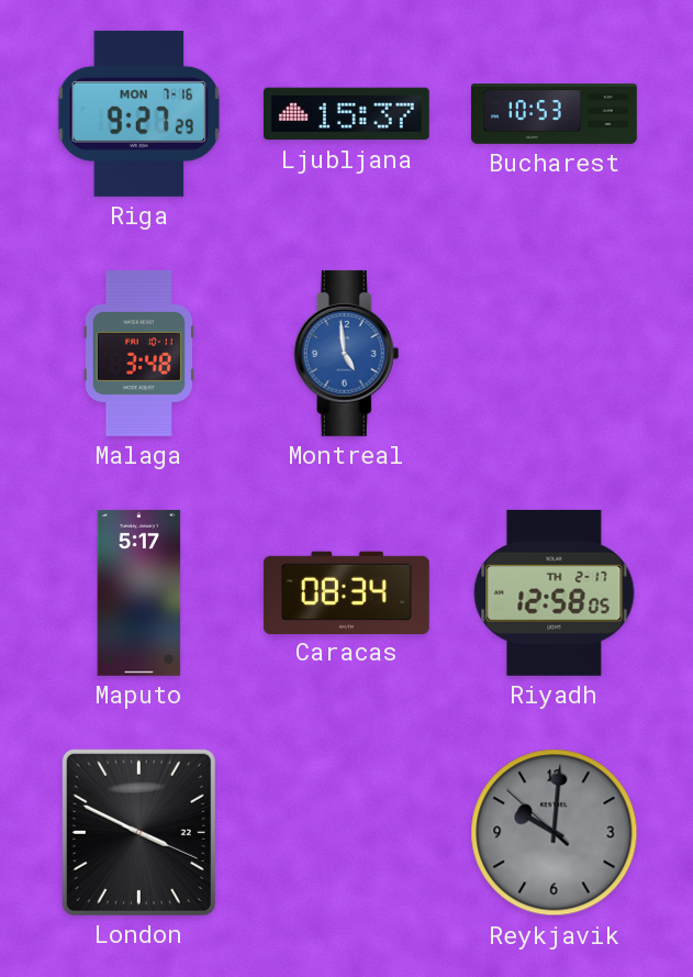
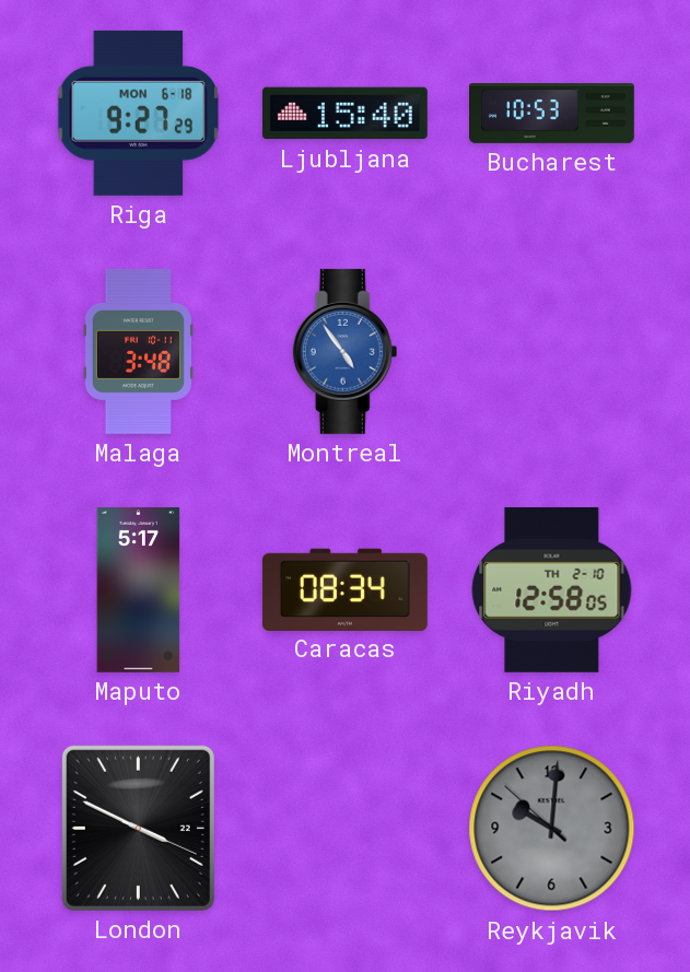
Riga date: MON 7-16 -> MON 6-18
Ljubljana: 15:37 -> 15:40
Montreal: 4:59 -> 4:54
Riyadh date: TH 2-17 -> TH 2-10
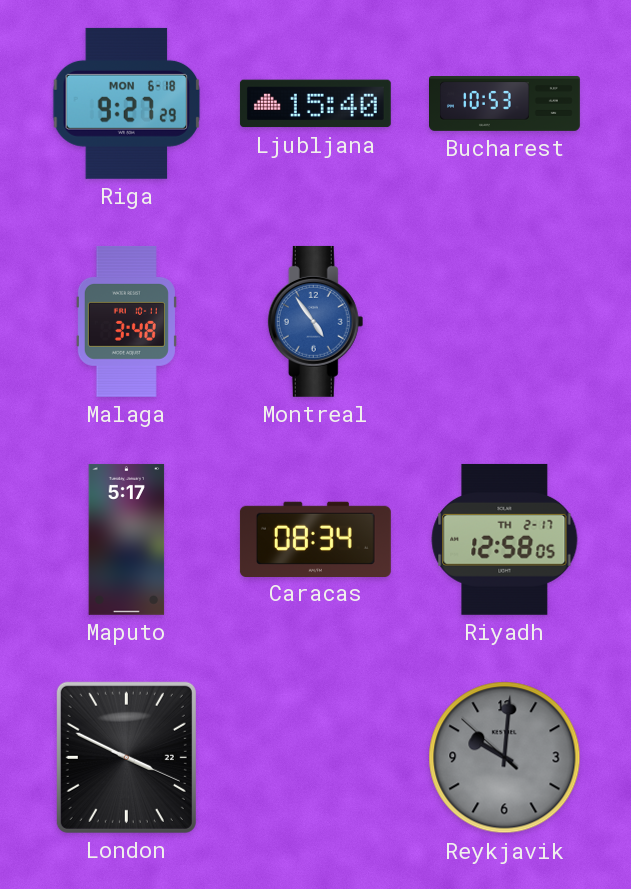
Riyadh date: TH 2-10 -> TH 2-17
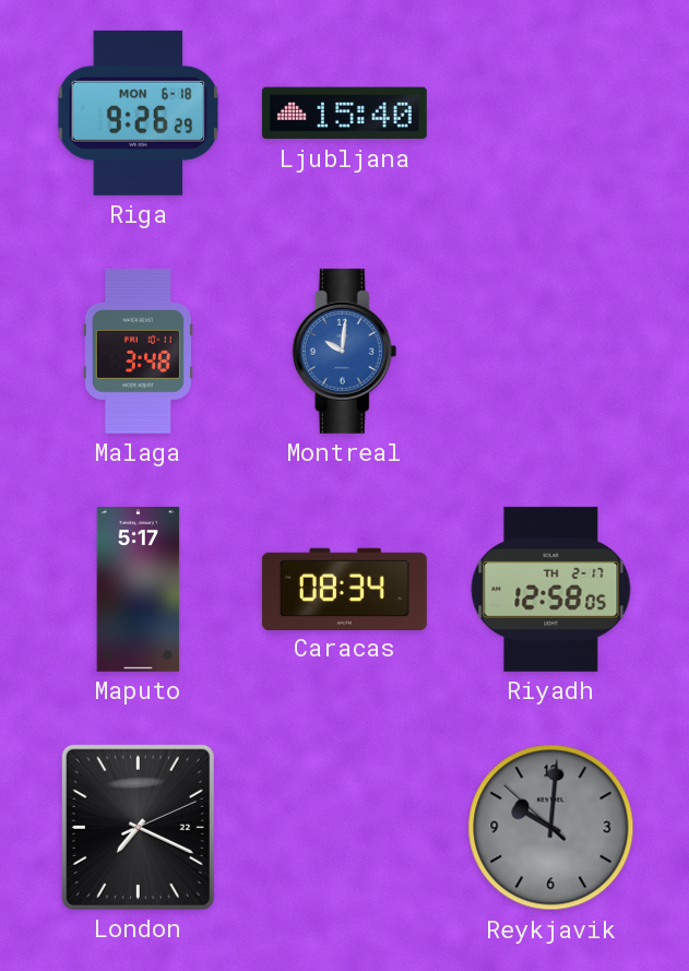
Riga: 9:27 -> 9:26
Bucharest: 10:53 -> none
Montreal: 4:54 -> 10:01
London: 3:49 -> 7:19
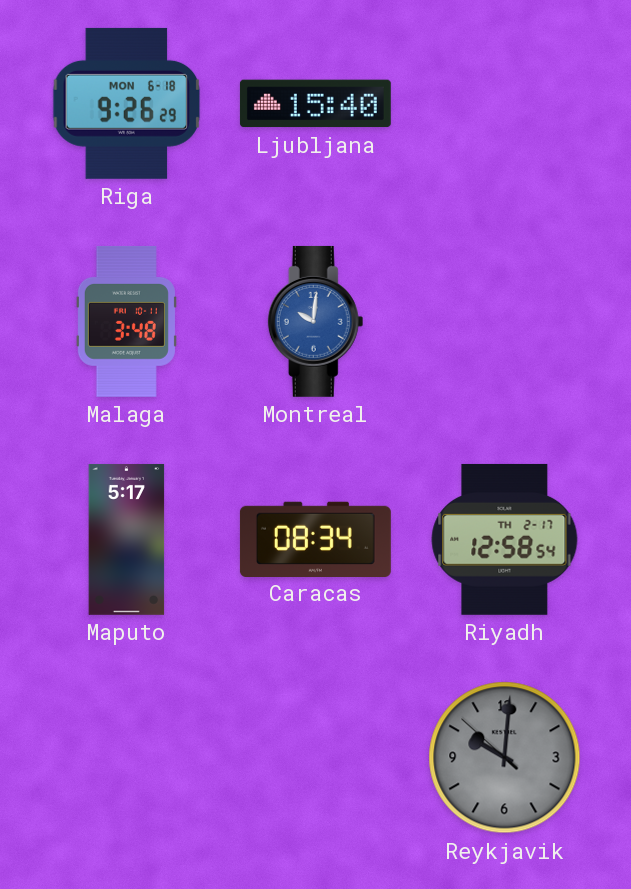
Riyadh: 12:58:05 -> 12:58:54
London: 7:19 -> none
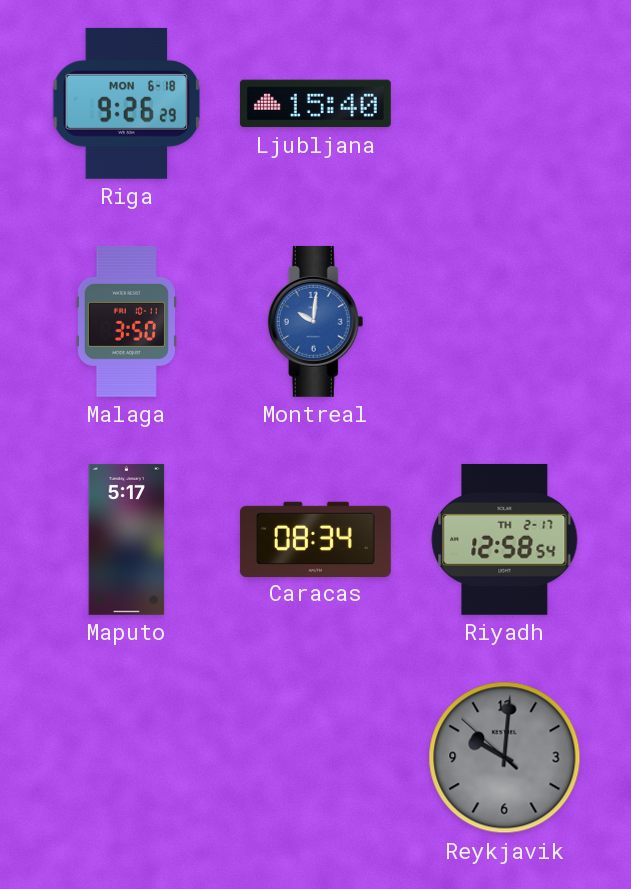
Malaga: 3:48 -> 3:50
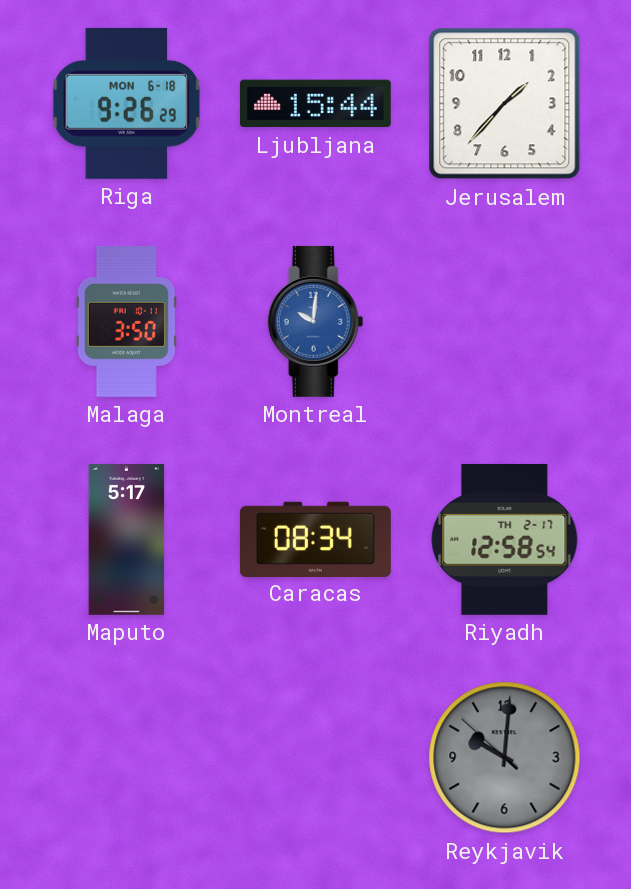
Ljubljana: 15:40 -> 15:44
Jerusalem: none -> 1:37
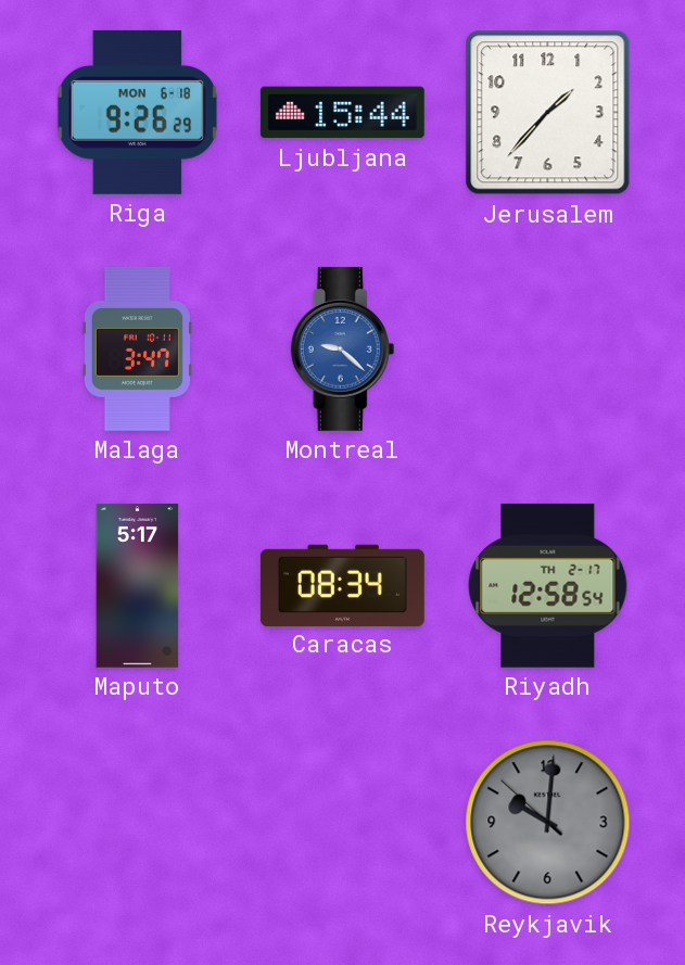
Malaga: 3:50 -> 3:47
Montreal: 10:01 -> 9:22
